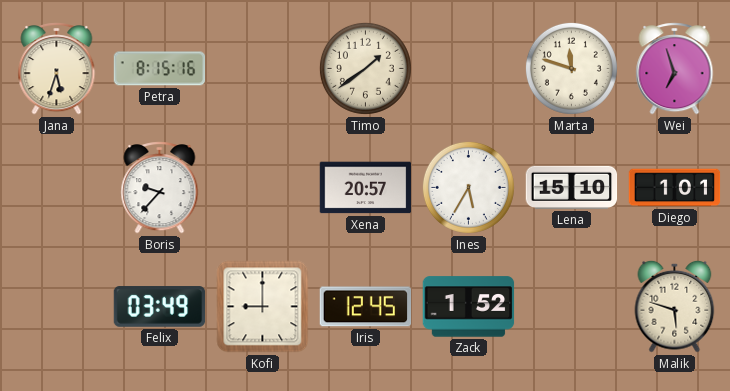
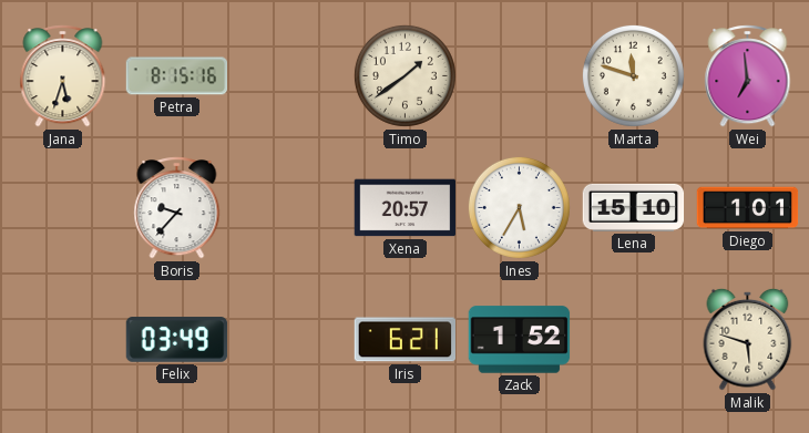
Wei: 6:57 -> 6:59
Kofi: 9:00 -> none
Iris: 12:45 -> 6:21
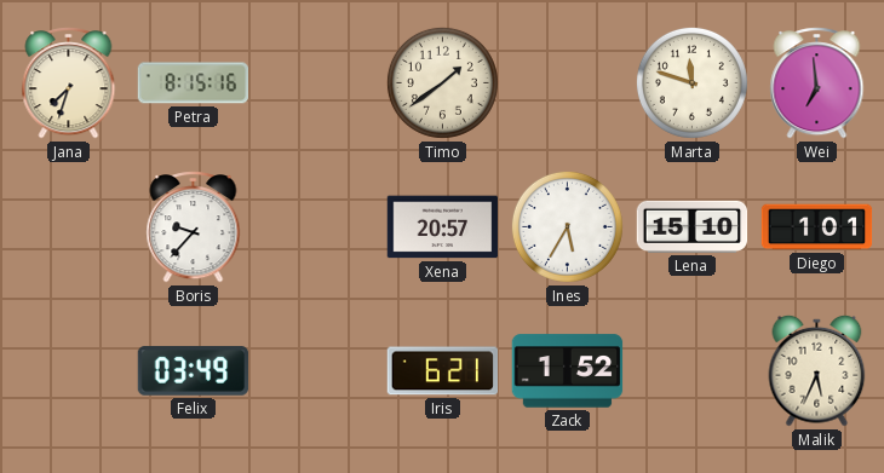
Jana: 5:33 -> 7:33
Malik: 5:48 -> 5:34
